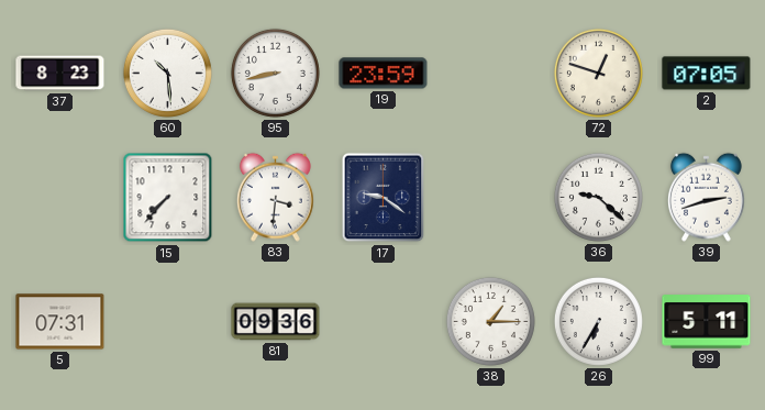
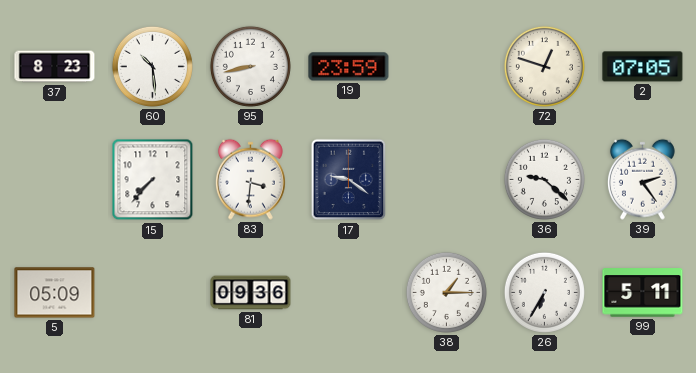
39: 2:42 -> 2:24
5: 07:31 -> 05:09
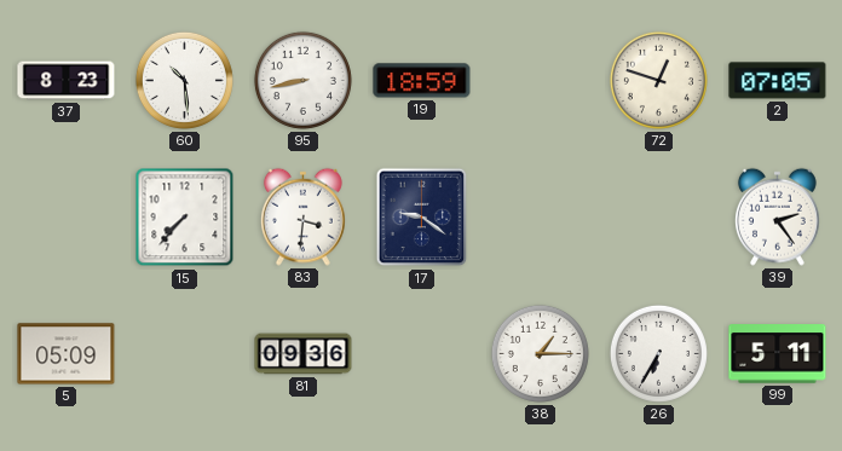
19: 23:59 -> 18:59
36: 9:22 -> none
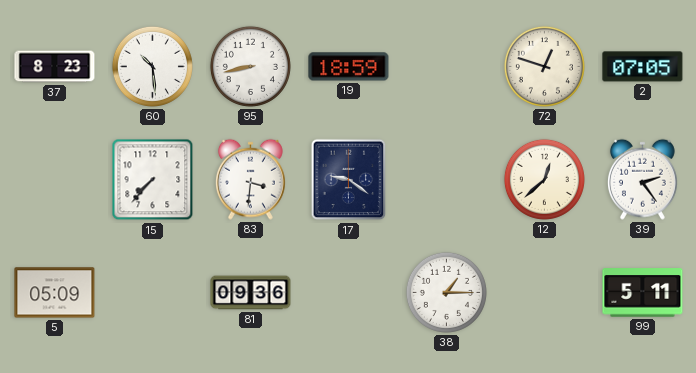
12: none -> 12:38
26: 6:35 -> none
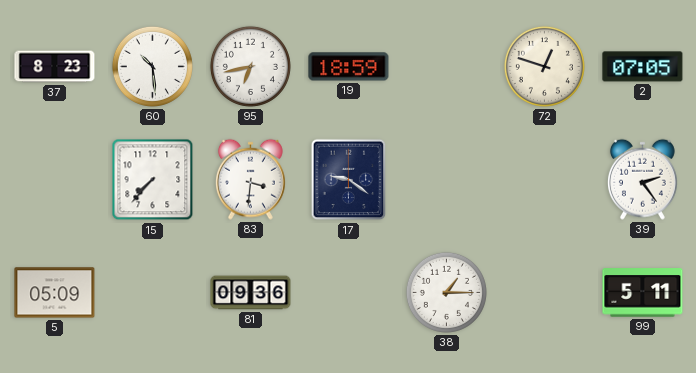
95: 8:43 -> 6:43
12: 12:38 -> none
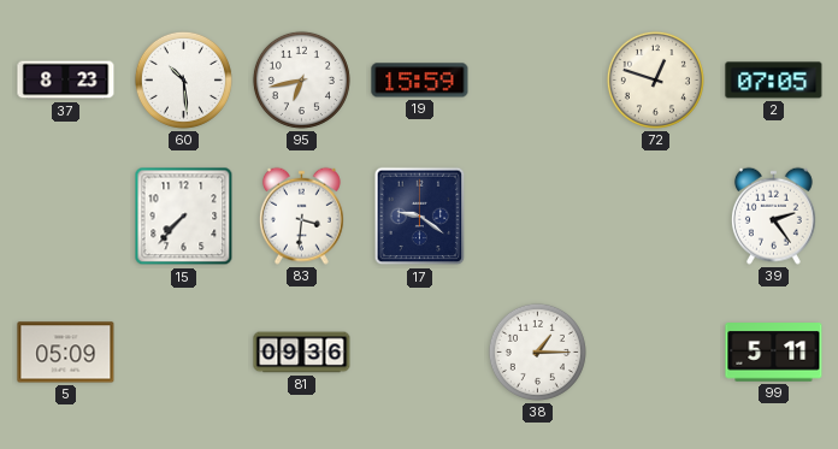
19: 18:59 -> 15:59
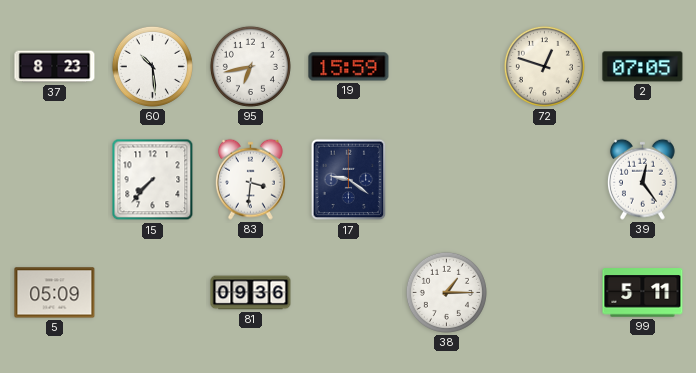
39: 2:24 -> 12:24
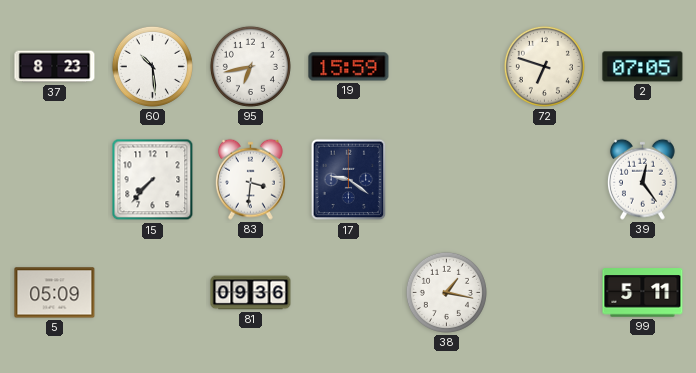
72: 12:48 -> 6:48
38: 1:15 -> 1:17
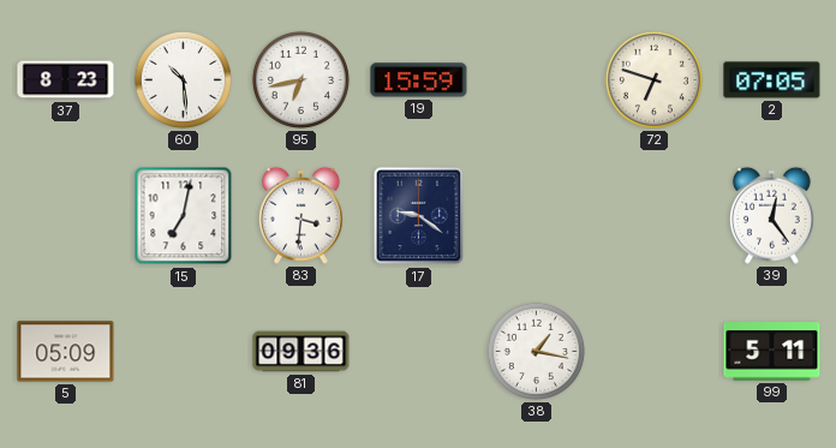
15: 7:37 -> 7:02
